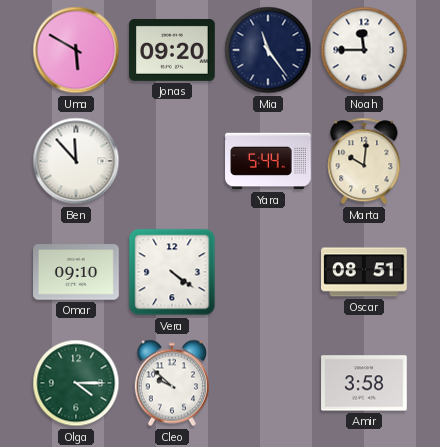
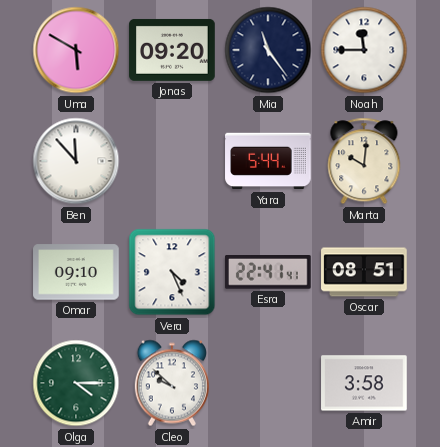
Vera: 4:21 -> 4:26
Esra: none -> 22:41
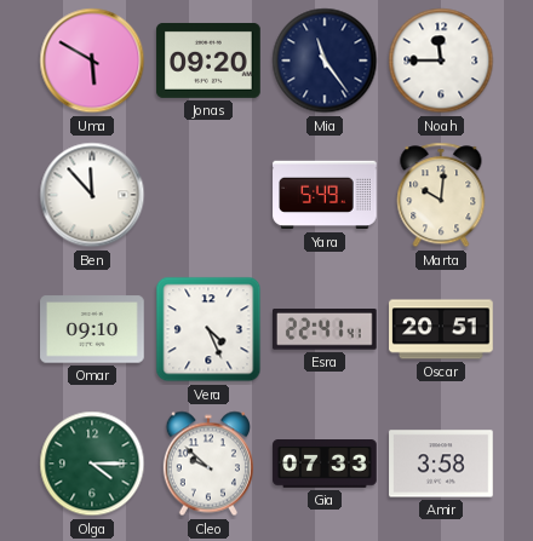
Yara: 5:44 -> 5:49
Oscar: 08:51 -> 20:51
Gia: none -> 07:33
